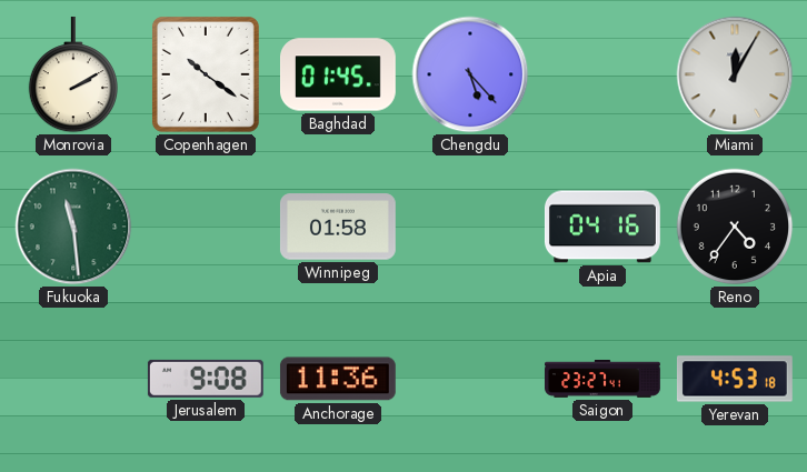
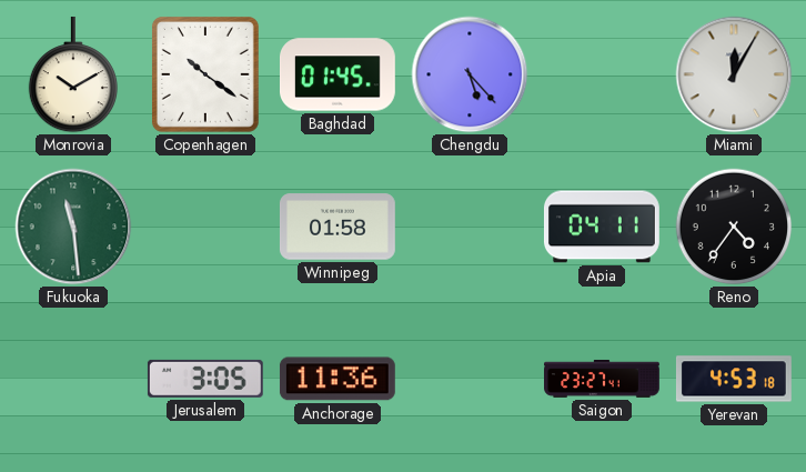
Monrovia: 2:10 -> 10:10
Apia: 04:16 -> 04:11
Jerusalem: 9:08 -> 3:05
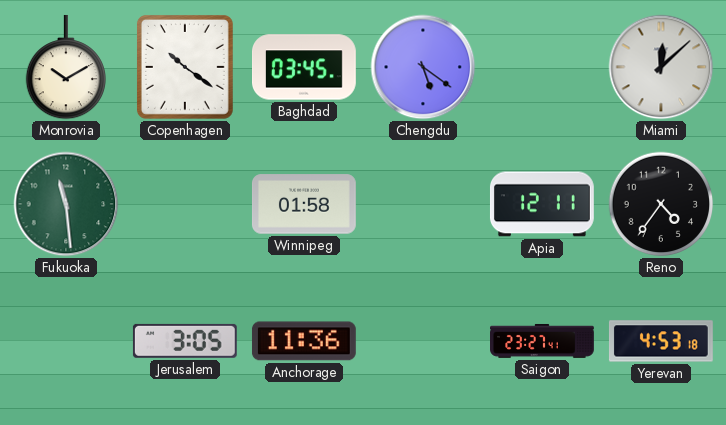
Baghdad: 01:45 -> 03:45
Chengdu: 5:23 -> 5:21
Miami: 12:05 -> 12:08
Apia: 04:11 -> 12:11
